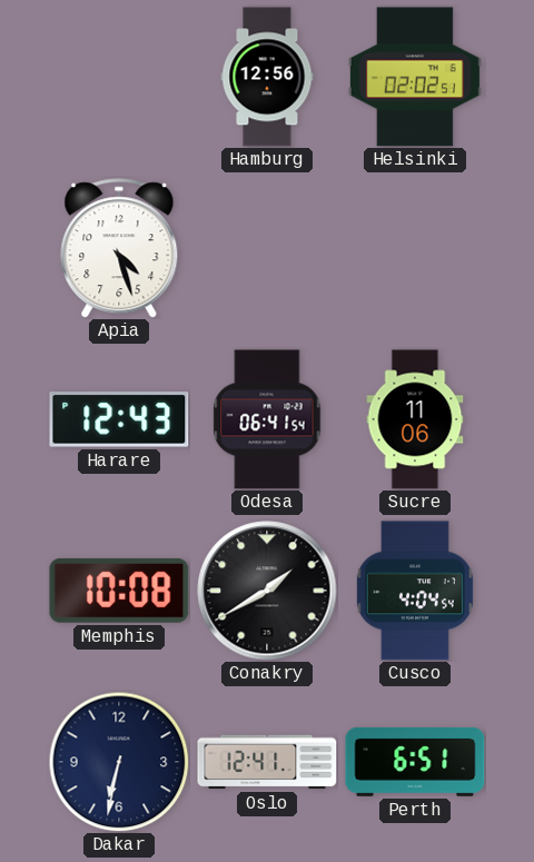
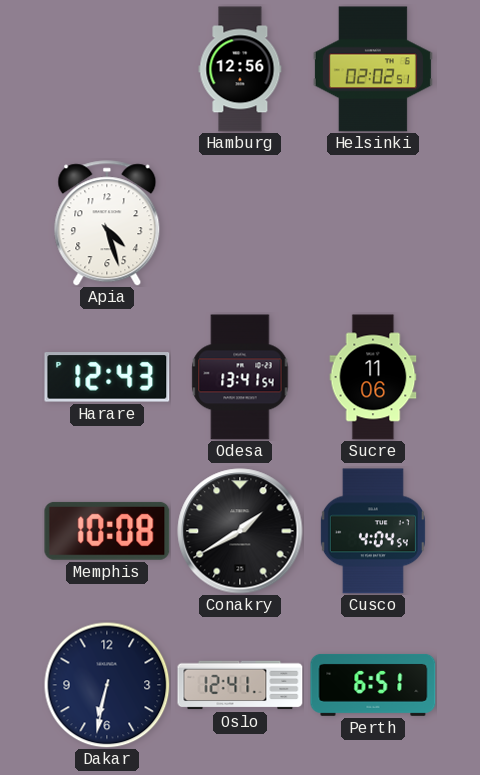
Odesa: 06:41 -> 13:41
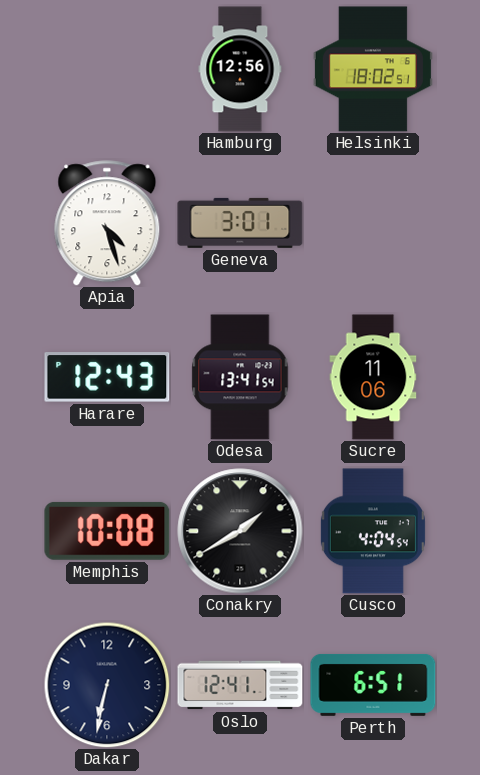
Helsinki: 02:02 -> 18:02
Geneva: none -> 3:01
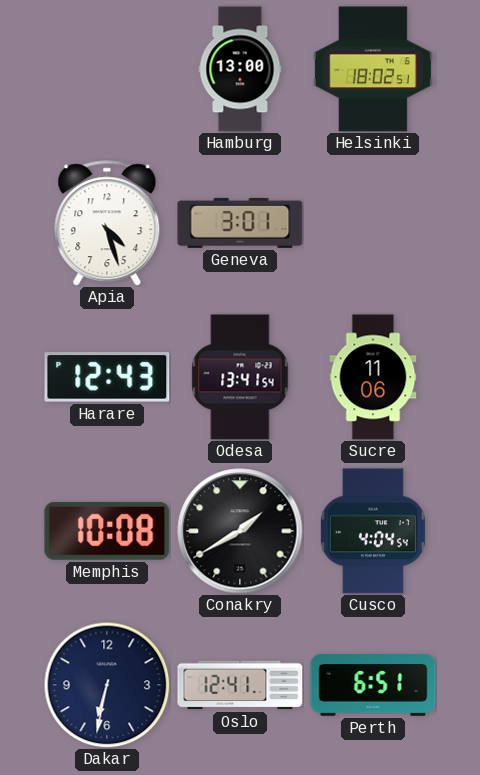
Hamburg: 12:56 -> 13:00
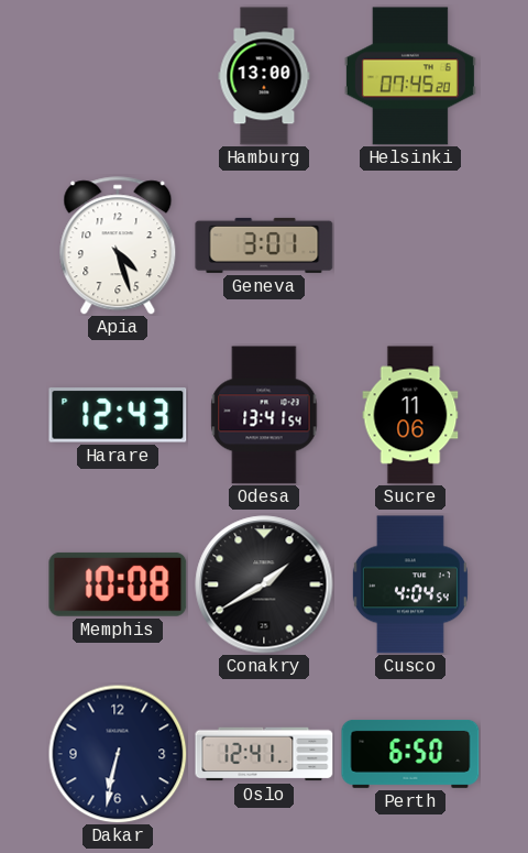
Helsinki: 18:02 -> 07:45
Perth: 6:51 -> 6:50
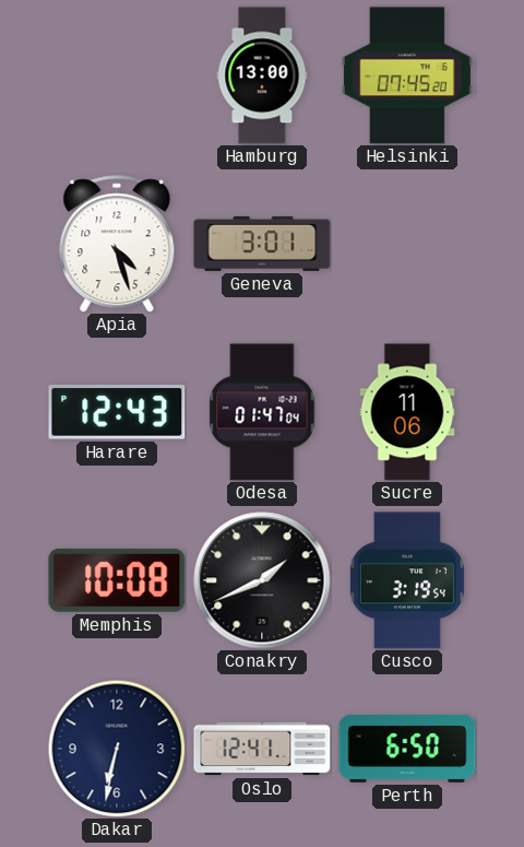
Odesa: 13:41 -> 01:47
Conakry: 1:40 -> 1:41
Cusco: 4:04 -> 3:19
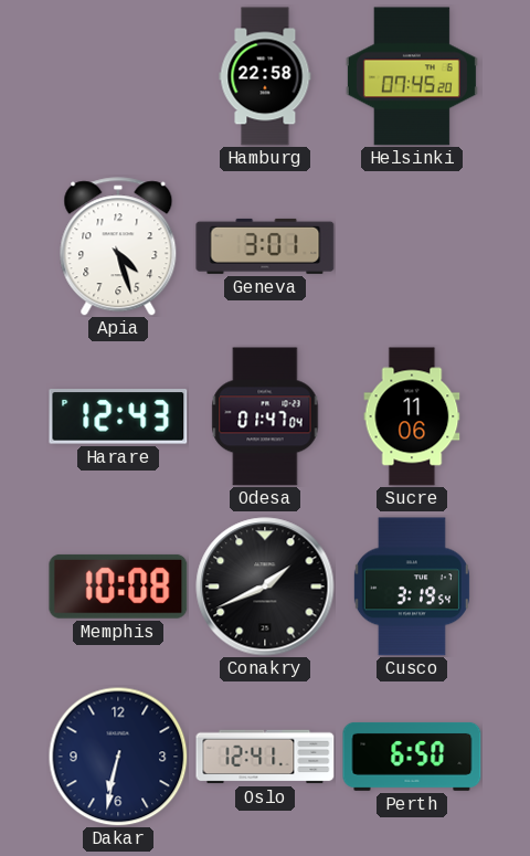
Hamburg: 13:00 -> 22:58
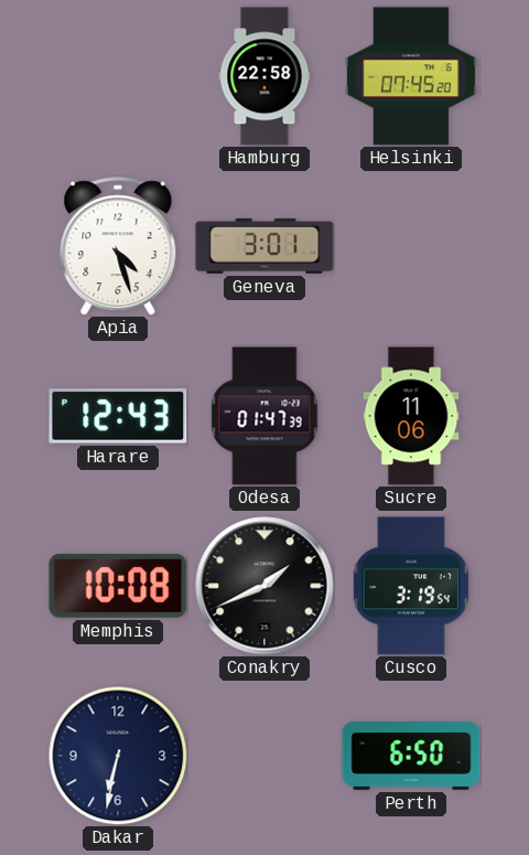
Odesa: 01:47:04 -> 01:47:39
Oslo: 12:41 -> none
